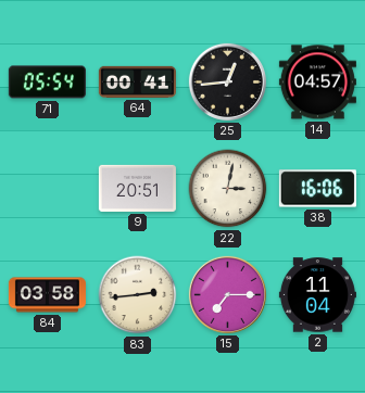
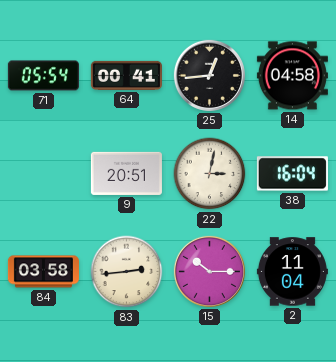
14: 04:57 -> 04:58
38: 16:06 -> 16:04
15: 7:15 -> 10:15
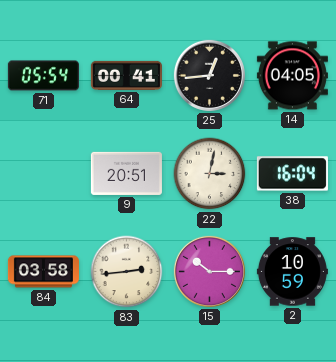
14: 04:58 -> 04:05
2: 11:04 -> 10:59
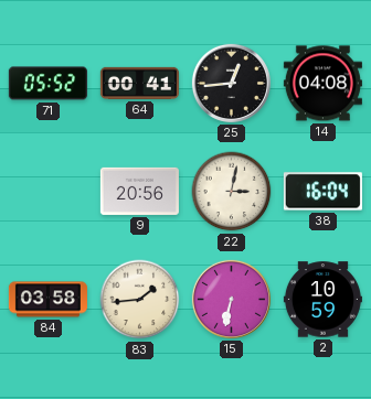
71: 05:54 -> 05:52
14: 04:05 -> 04:08
9: 20:51 -> 20:56
83: 2:44 -> 1:44
15: 10:15 -> 6:32
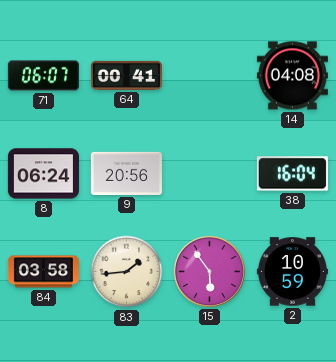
71: 05:52 -> 06:07
25: 12:44 -> none
8: none -> 06:24
22: 3:02 -> none
15: 6:32 -> 5:54
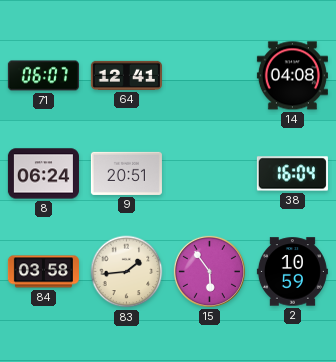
64: 00:41 -> 12:41
9: 20:56 -> 20:51
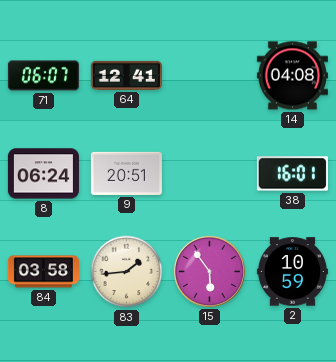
38: 16:04 -> 16:01
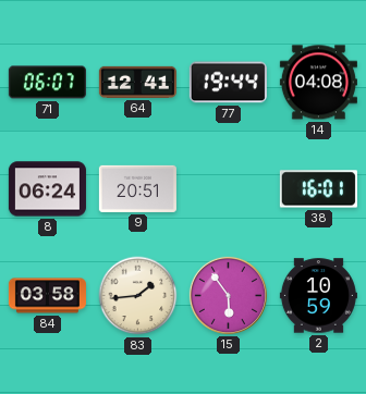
77: none -> 19:44
